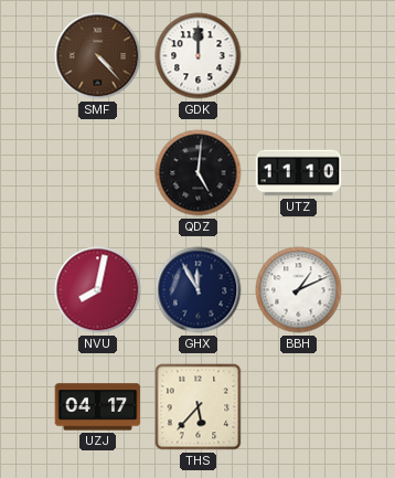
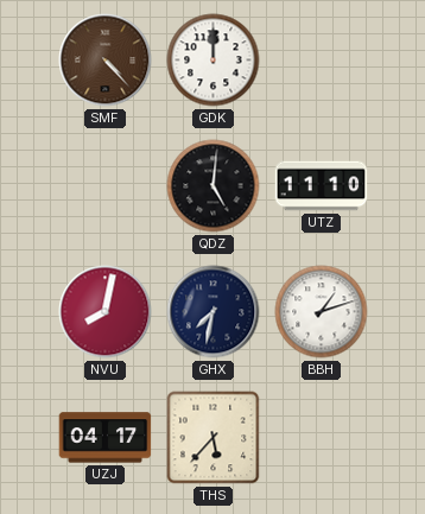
GHX: 11:55 -> 7:32
BBH: 1:11 -> 1:12
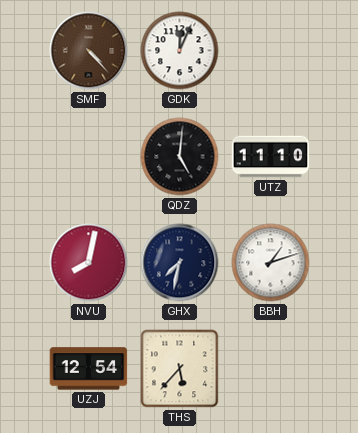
GDK: 12:00 -> 12:04
UZJ: 04:17 -> 12:54
